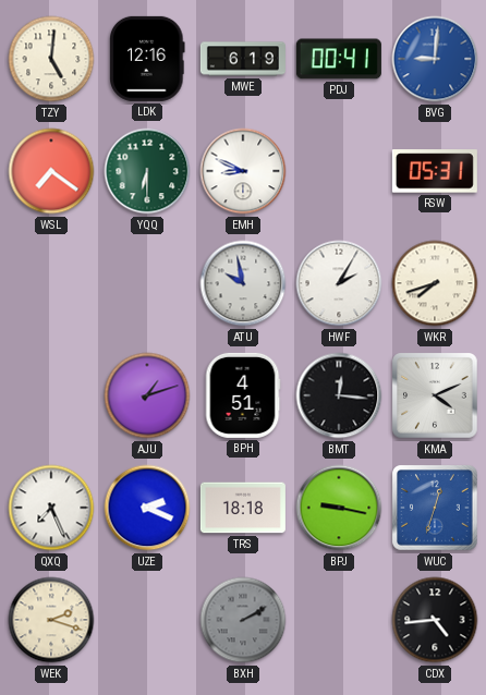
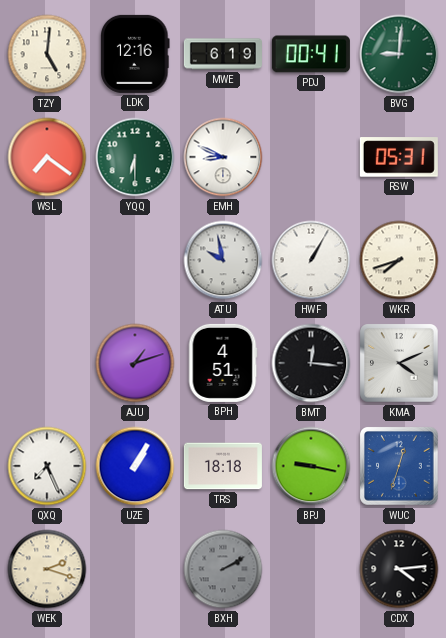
BVG dial: blue -> green
HWF: 2:05 -> 1:05
UZE: 2:19 -> 1:05
CDX: 4:44 -> 4:14
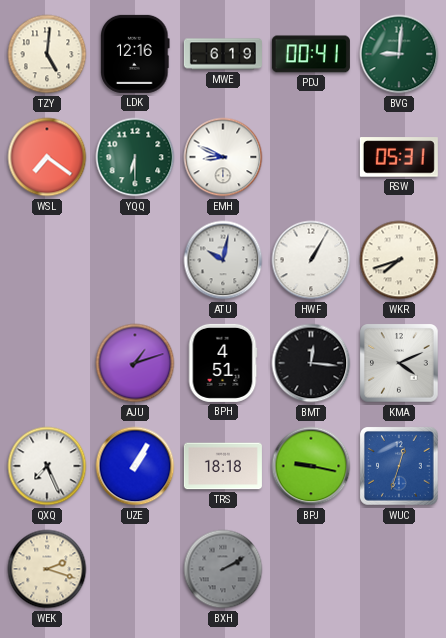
ATU: 9:58 -> 10:02
CDX: 4:14 -> none
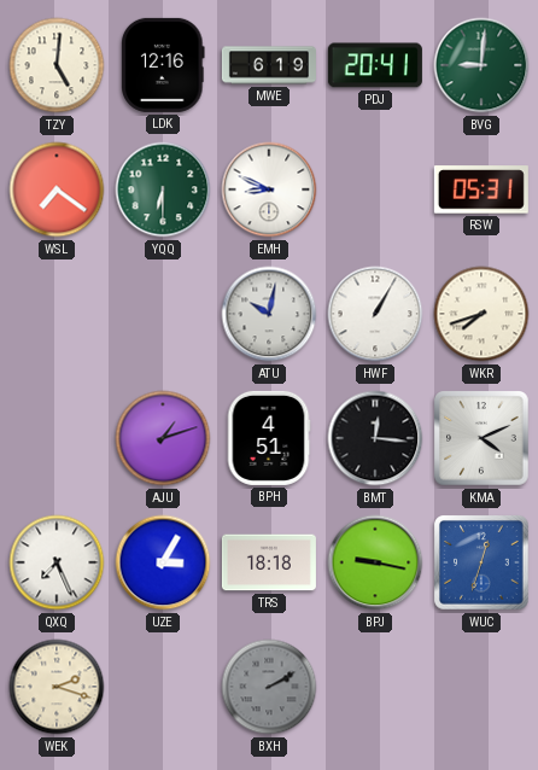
PDJ: 00:41 -> 20:41
UZE: 1:05 -> 3:05
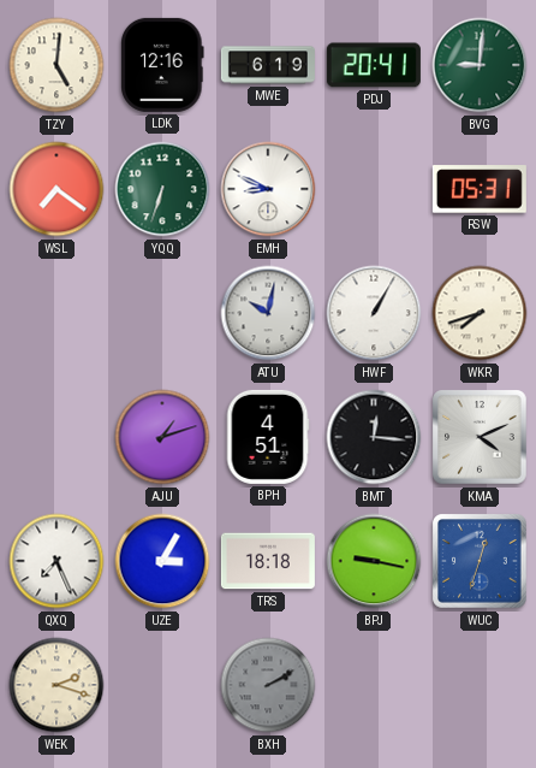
YQQ: 6:30 -> 6:33
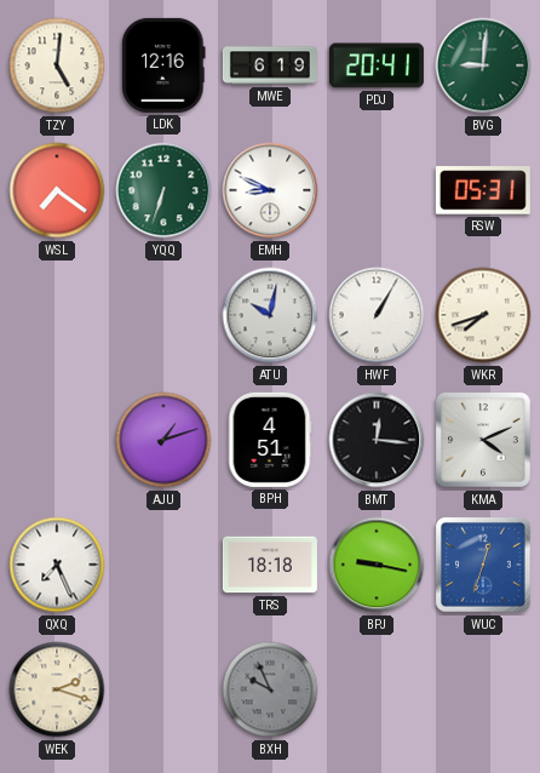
UZE: 3:05 -> none
BXH: 2:10 -> 9:56
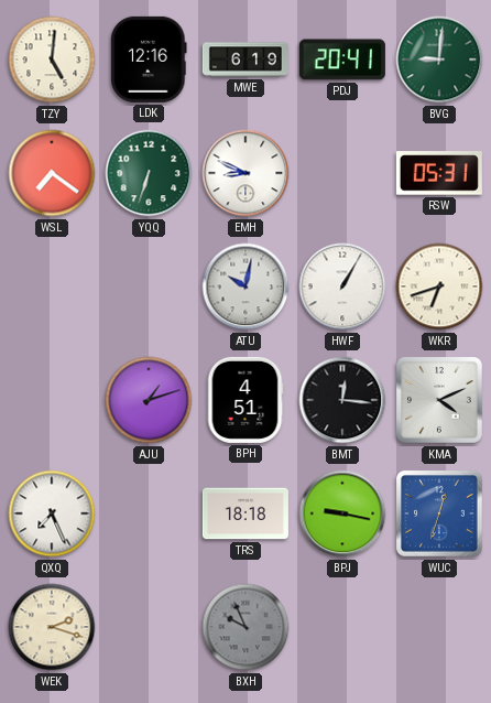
WKR: 7:42 -> 6:42
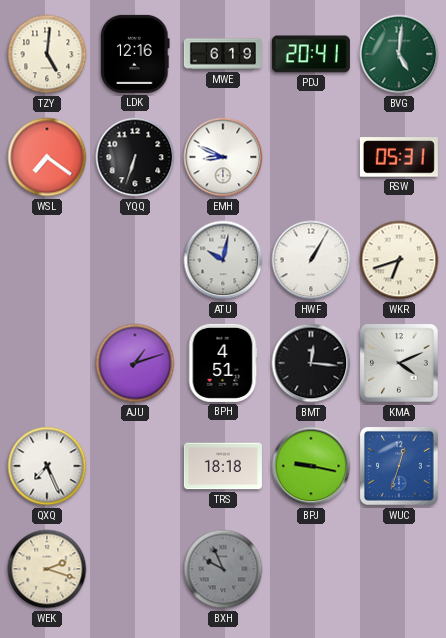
BVG: 9:01 -> 5:01
YQQ dial: green -> black
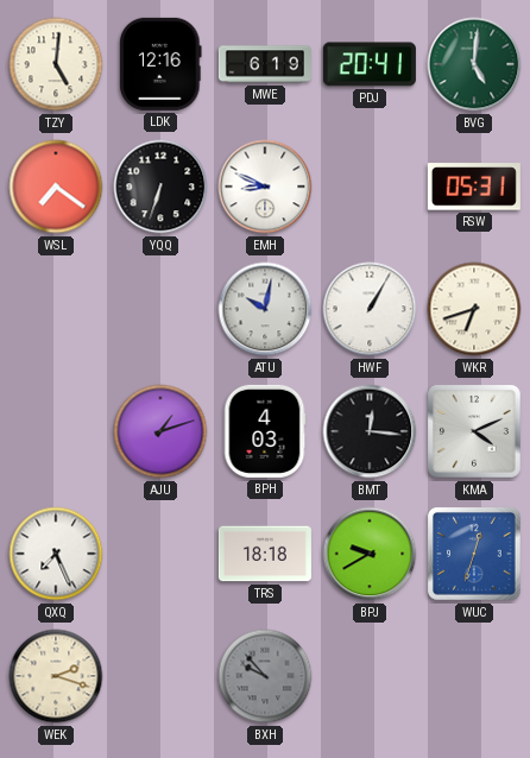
BPH: 4:51 -> 4:03
BPJ: 9:17 -> 9:40
BXH: 9:56 -> 9:53
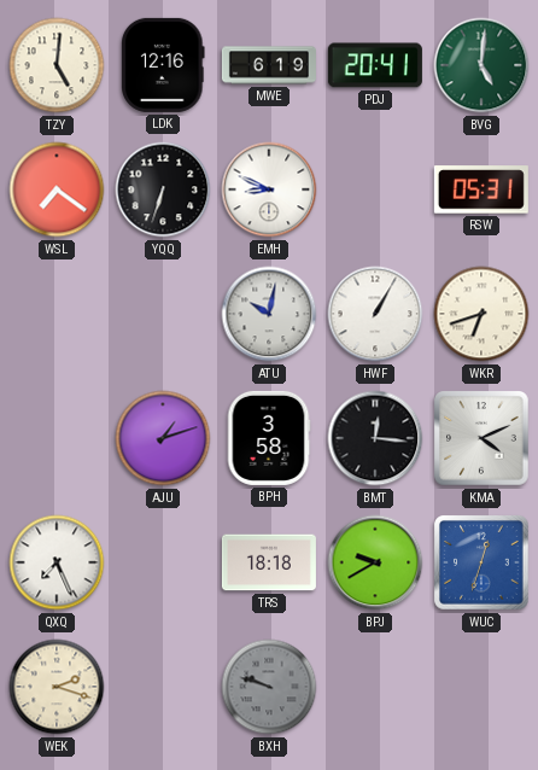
BPH: 4:03 -> 3:58
BXH: 9:53 -> 9:48
